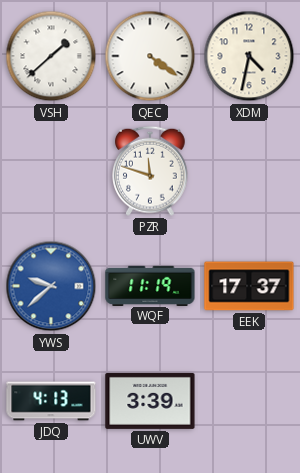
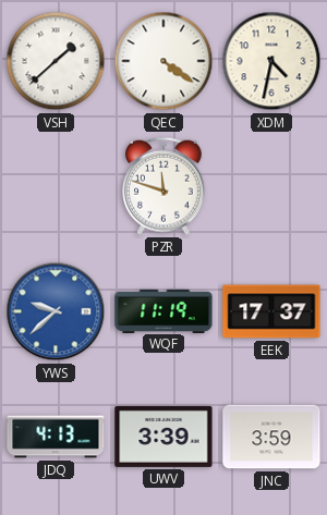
JNC: none -> 3:59
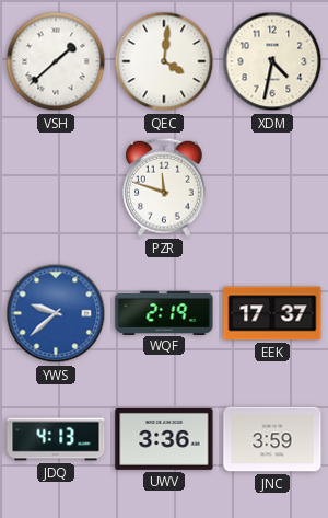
QEC: 4:21 -> 4:01
WQF: 11:19 -> 2:19
UWV: 3:39 -> 3:36
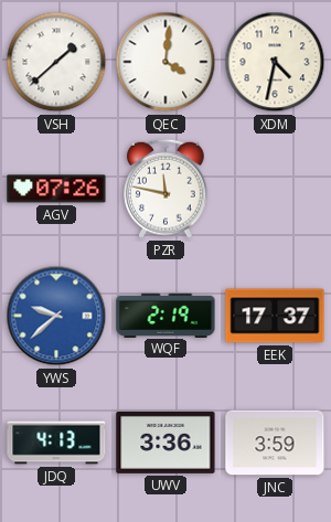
AGV: none -> 07:26
PZR: 11:48 -> 11:47
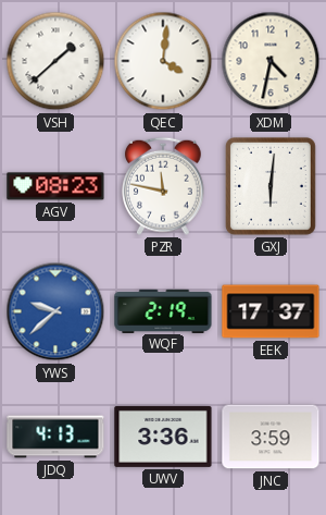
AGV: 07:26 -> 08:23
GXJ: none -> 6:01
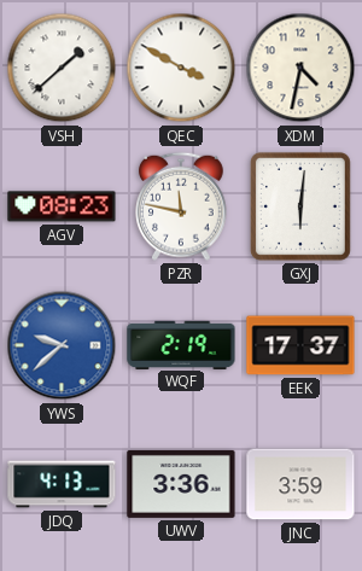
QEC: 4:01 -> 3:50
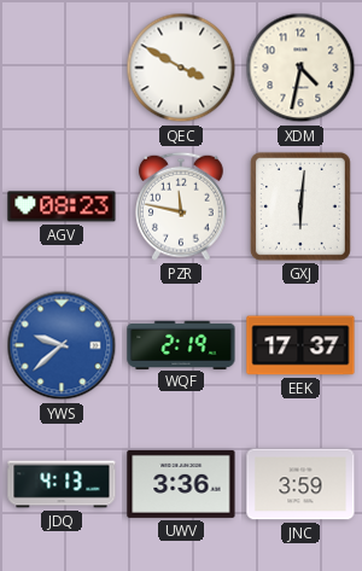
VSH: 1:38 -> none
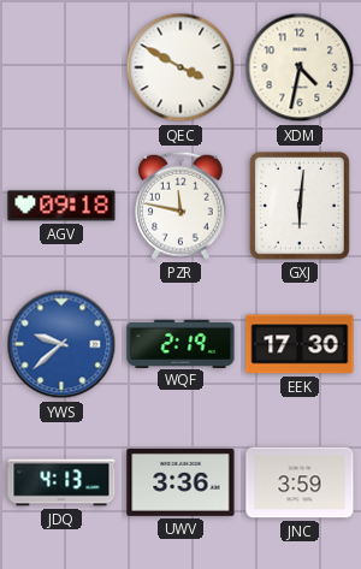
AGV: 08:23 -> 09:18
EEK: 17:37 -> 17:30
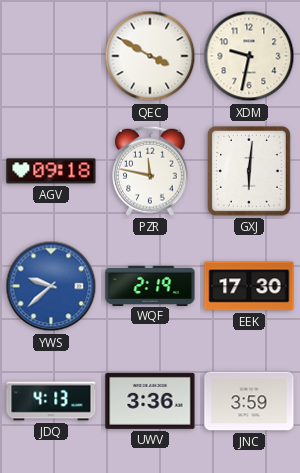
XDM: 4:32 -> 9:32
